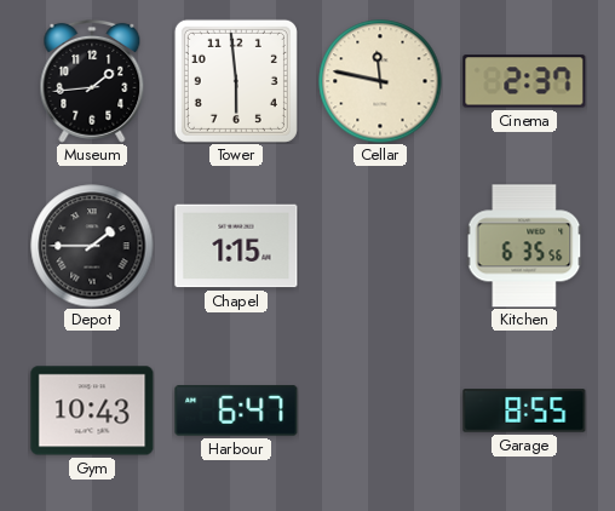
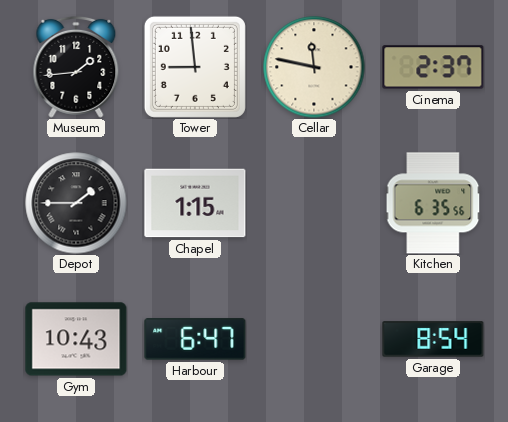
Tower: 5:59 -> 8:59
Garage: 8:55 -> 8:54
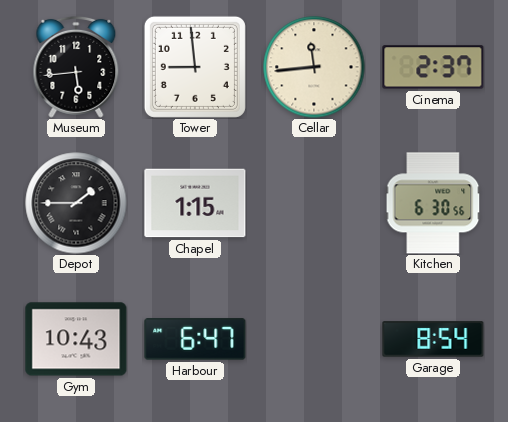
Museum: 1:44 -> 5:44
Cellar: 11:47 -> 11:44
Kitchen: 6:35 -> 6:30
